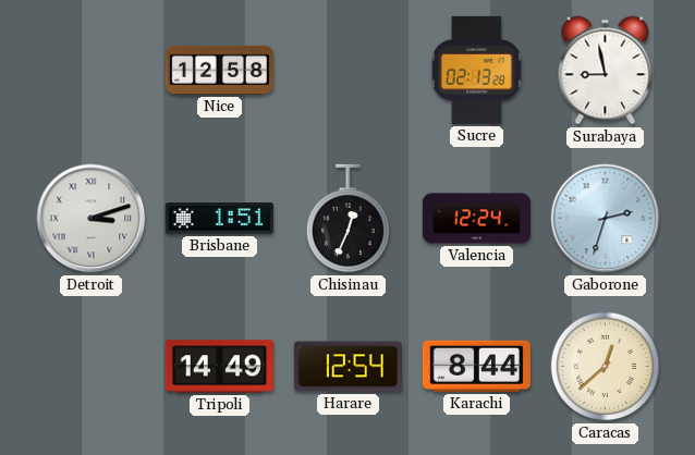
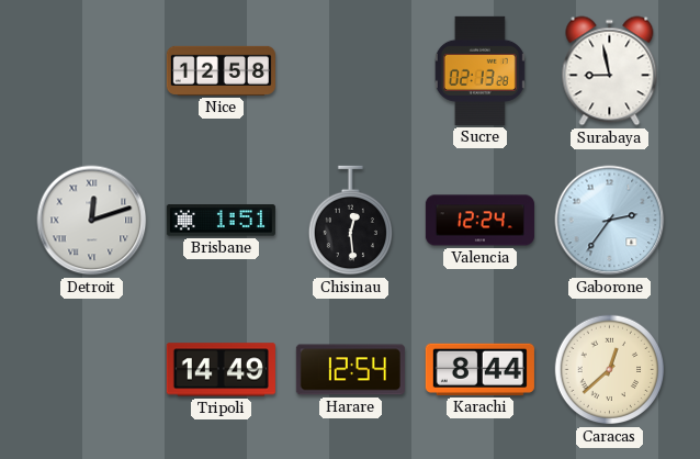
Detroit: 3:12 -> 12:12
Chisinau: 12:34 -> 12:29
Gaborone: 2:33 -> 2:36
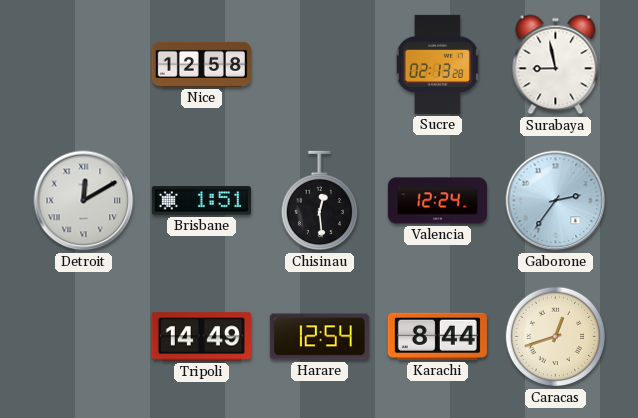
Detroit: 12:12 -> 12:10
Caracas: 12:38 -> 12:42
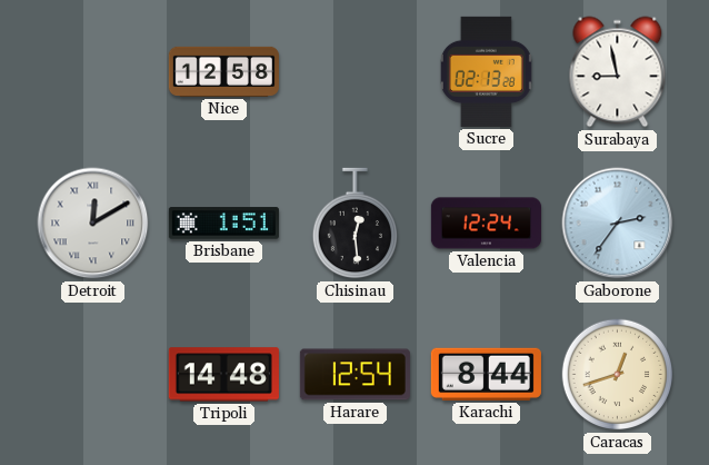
Tripoli: 14:49 -> 14:48
